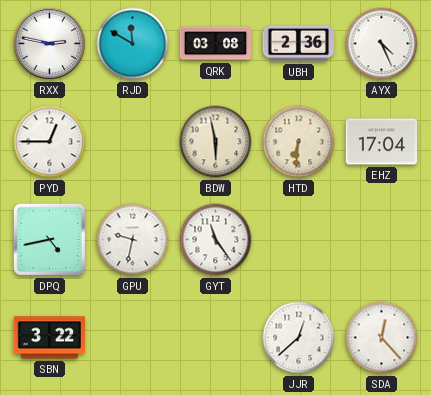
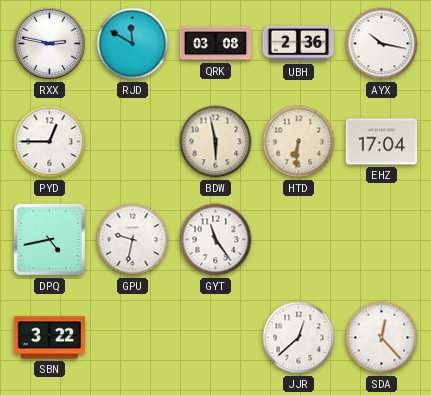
AYX: 4:26 -> 10:17
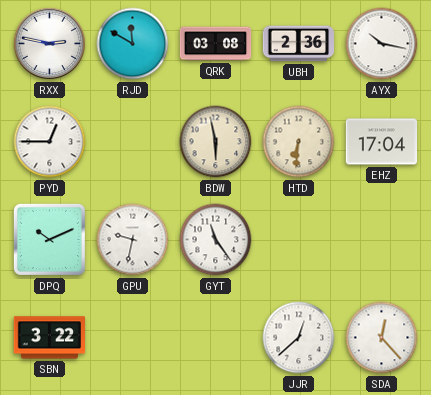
DPQ: 4:43 -> 10:11
